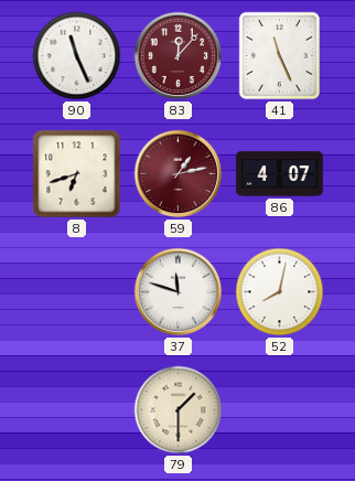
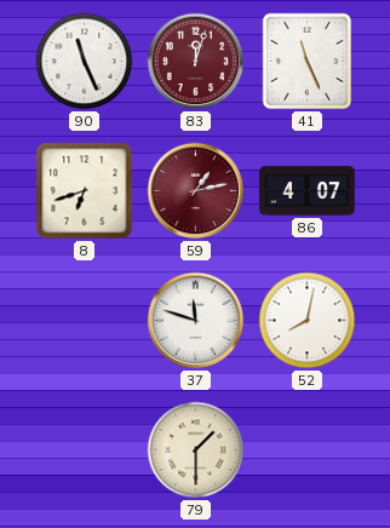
83: 12:07 -> 12:03
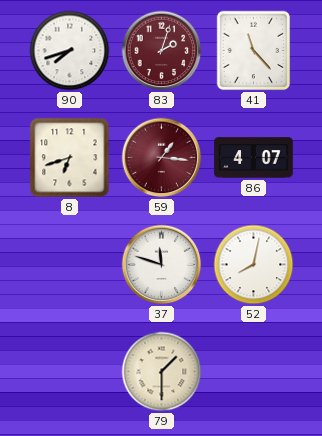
90: 11:26 -> 7:42
83: 12:03 -> 2:03
41: 11:26 -> 11:23
59: 1:13 -> 1:16
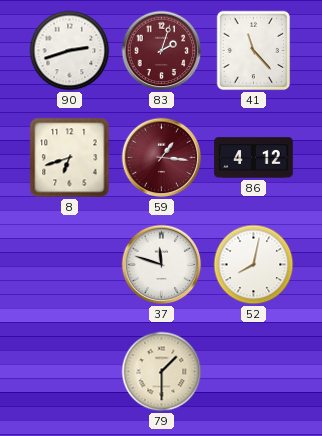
90: 7:42 -> 2:42
86: 4:07 -> 4:12
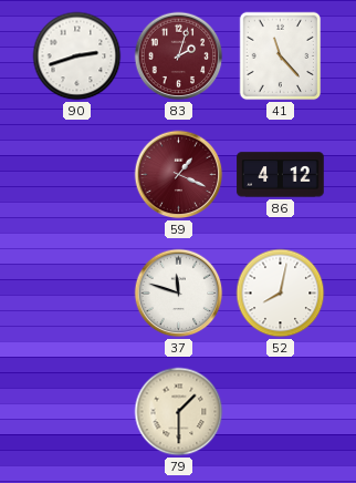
8: 6:42 -> none
59: 1:16 -> 1:19
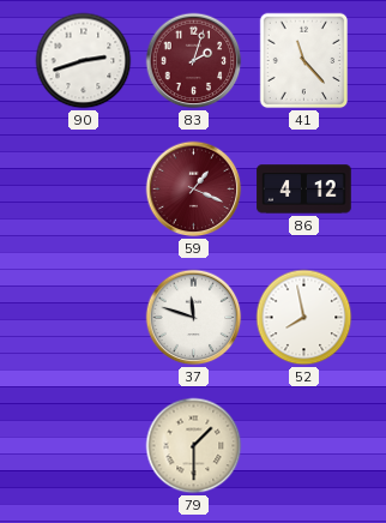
52: 8:02 -> 7:58
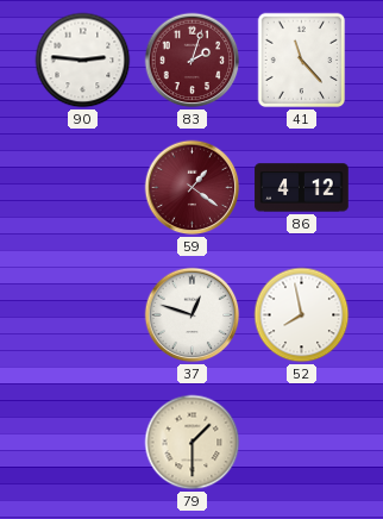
90: 2:42 -> 2:46
59: 1:19 -> 1:21
37: 11:48 -> 12:48
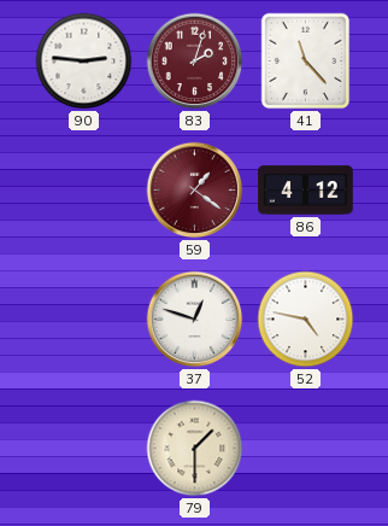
52: 7:58 -> 4:47
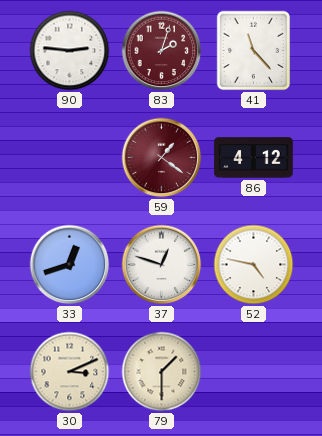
33: none -> 12:42
30: none -> 3:11
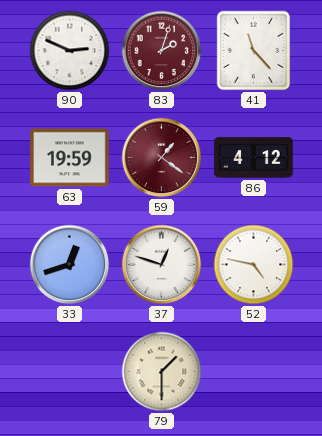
90: 2:46 -> 2:49
63: none -> 19:59
30: 3:11 -> none
